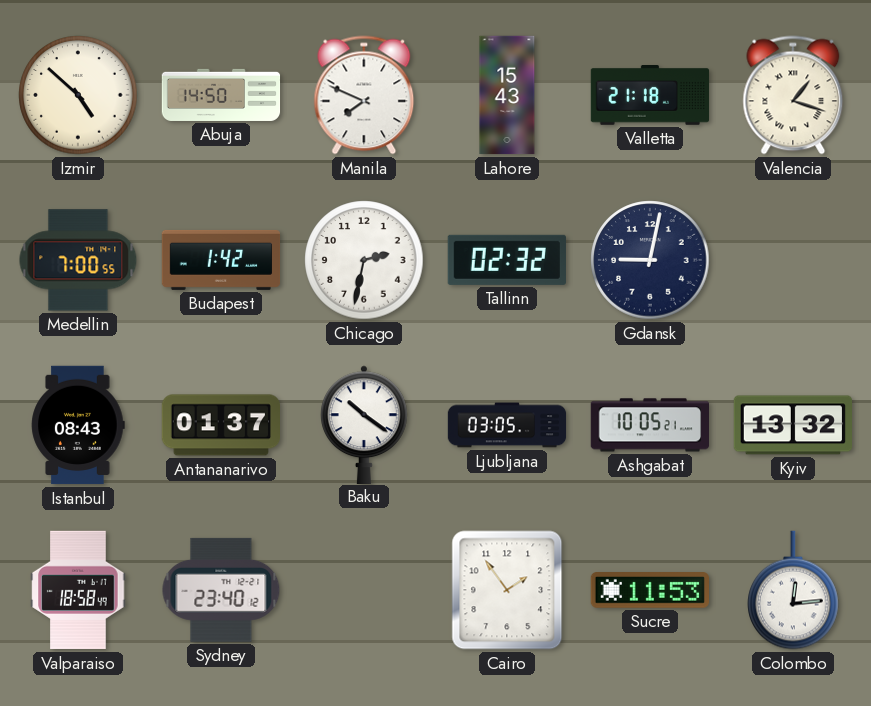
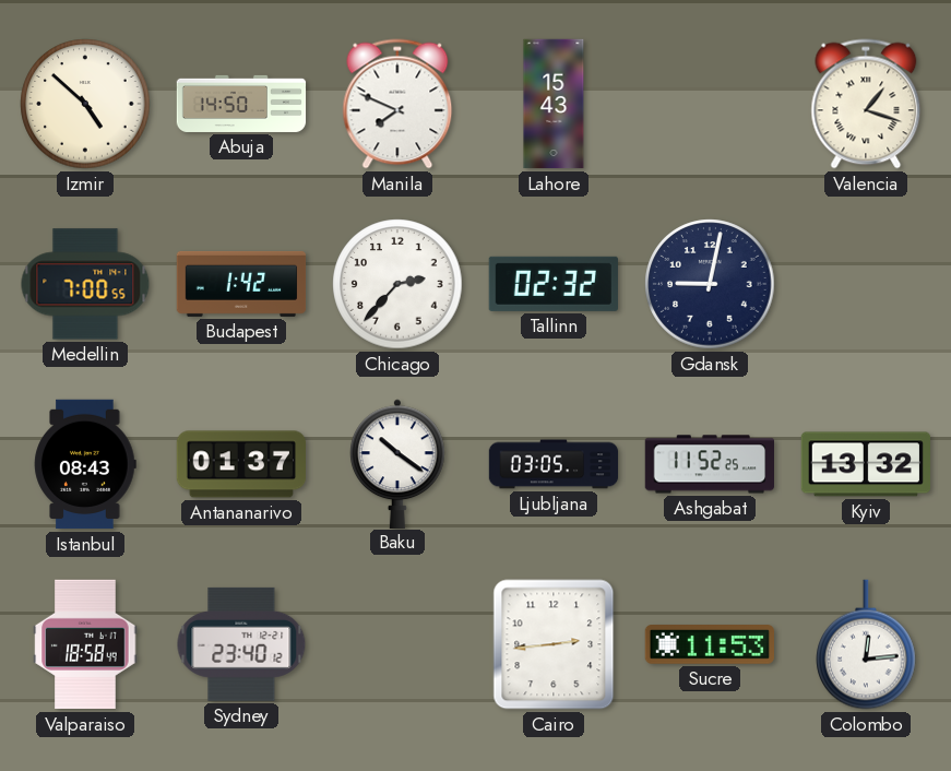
Valletta: 21:18 -> none
Chicago: 2:32 -> 2:37
Ashgabat: 10:05 -> 11:52
Cairo: 1:54 -> 2:44
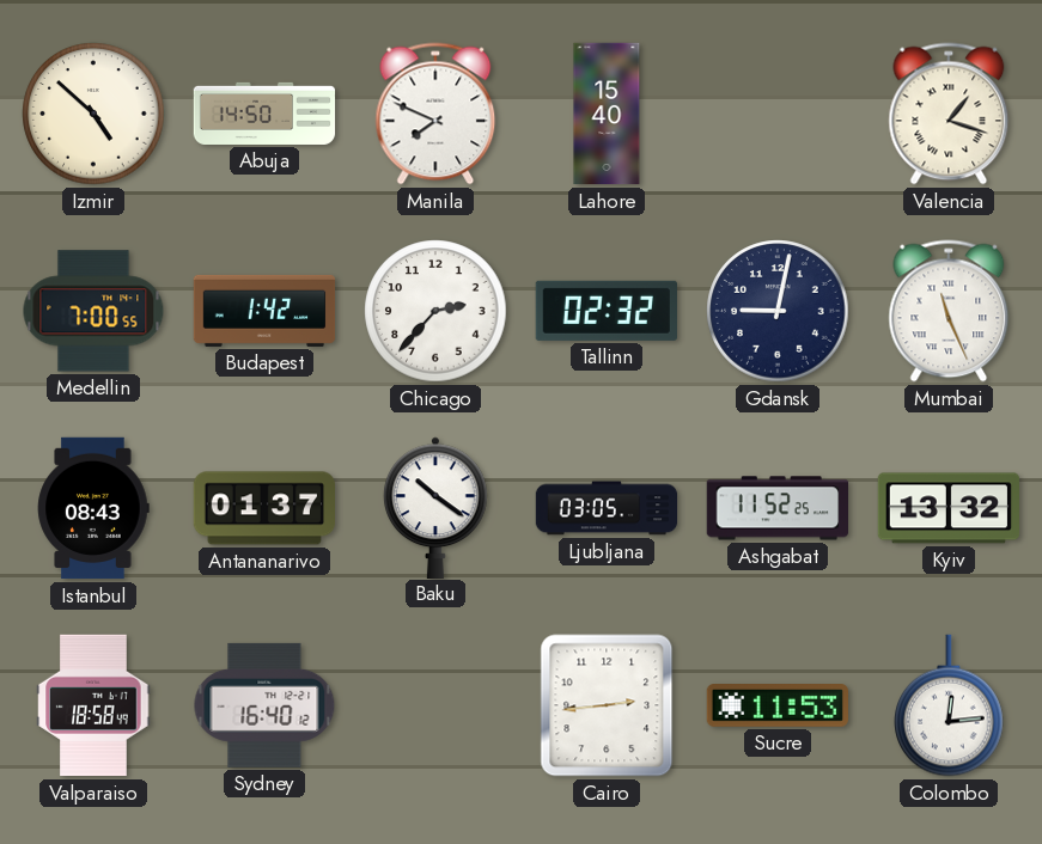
Lahore: 15:43 -> 15:40
Mumbai: none -> 11:26
Sydney: 23:40 -> 16:40
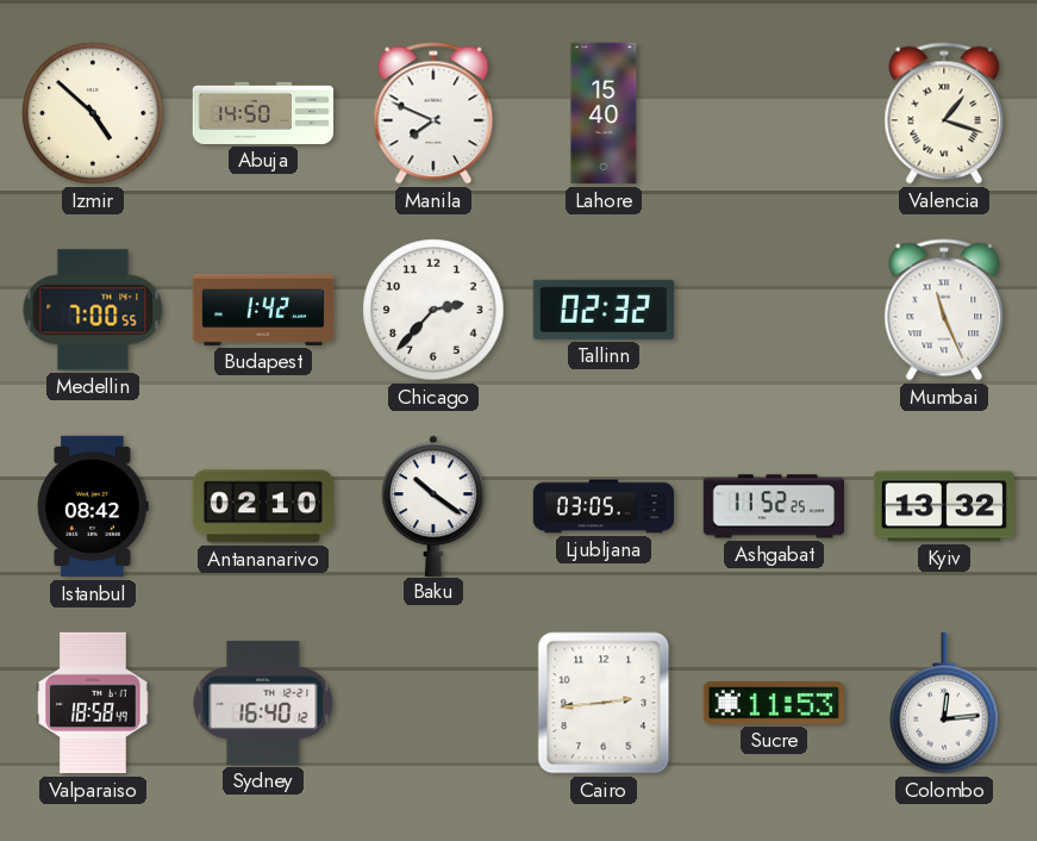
Gdansk: 9:02 -> none
Istanbul: 08:43 -> 08:42
Antananarivo: 01:37 -> 02:10
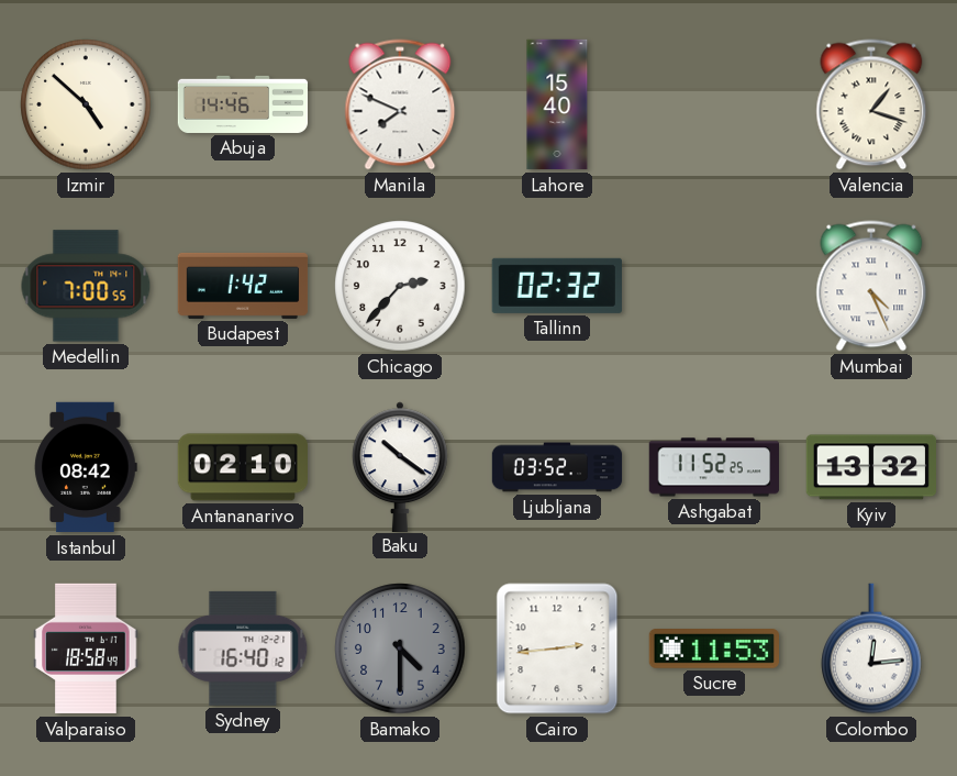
Abuja: 14:50 -> 14:46
Mumbai: 11:26 -> 4:26
Ljubljana: 03:05 -> 03:52
Bamako: none -> 4:30
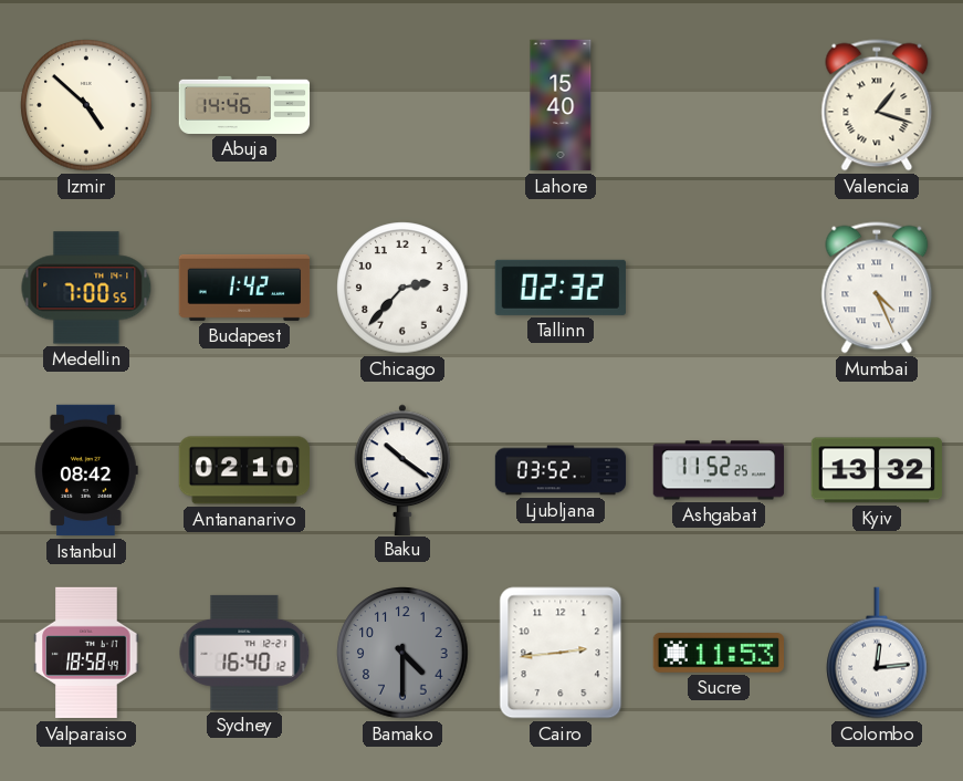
Manila: 7:49 -> none
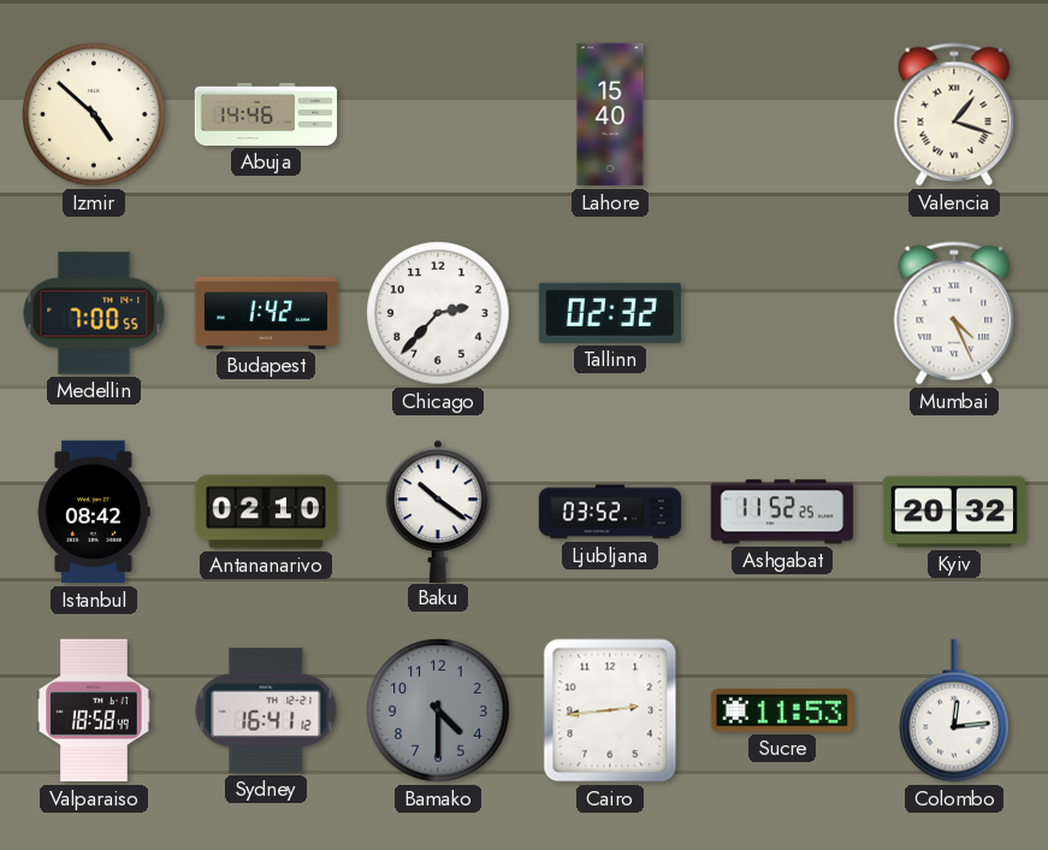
Kyiv: 13:32 -> 20:32
Sydney: 16:40 -> 16:41
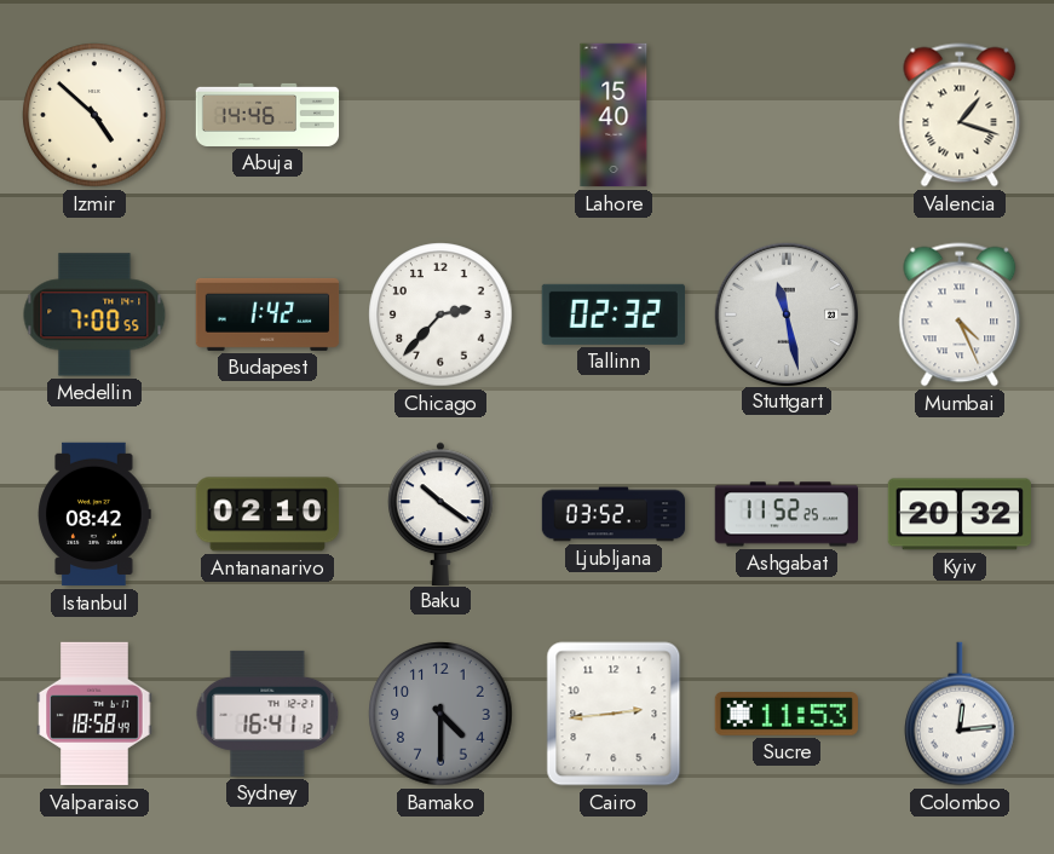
Stuttgart: none -> 11:28
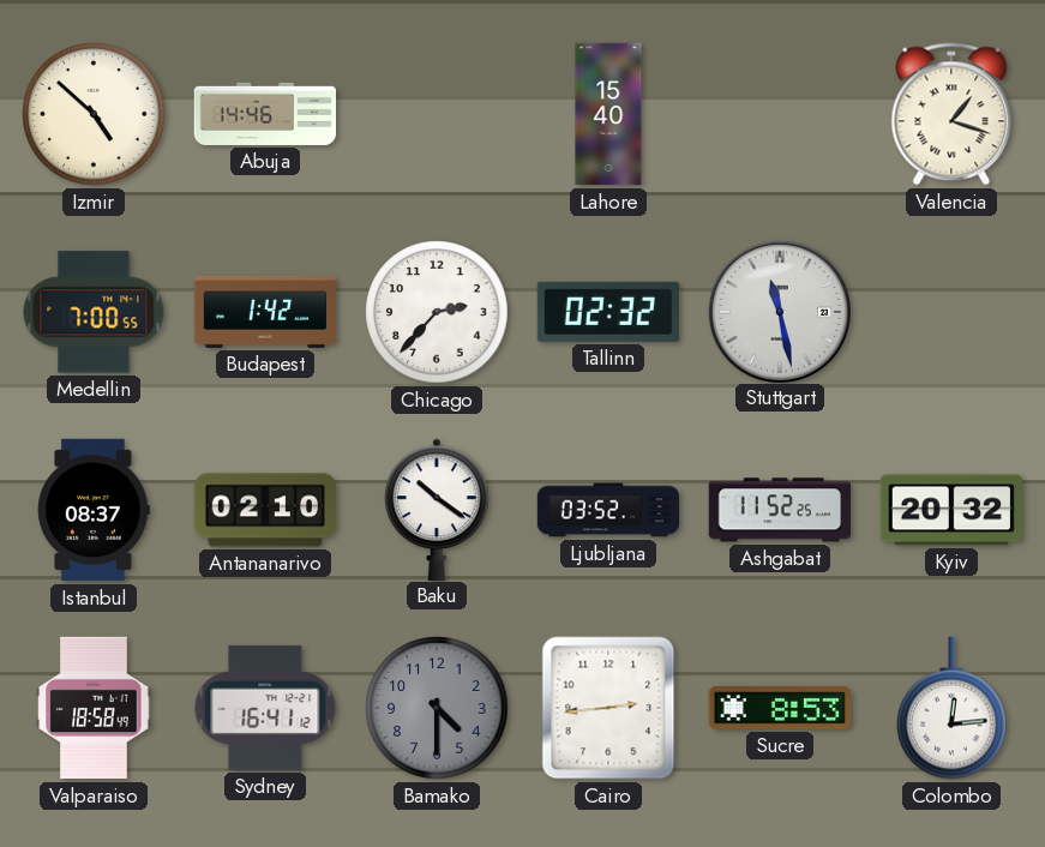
Mumbai: 4:26 -> none
Istanbul: 08:42 -> 08:37
Sucre: 11:53 -> 8:53
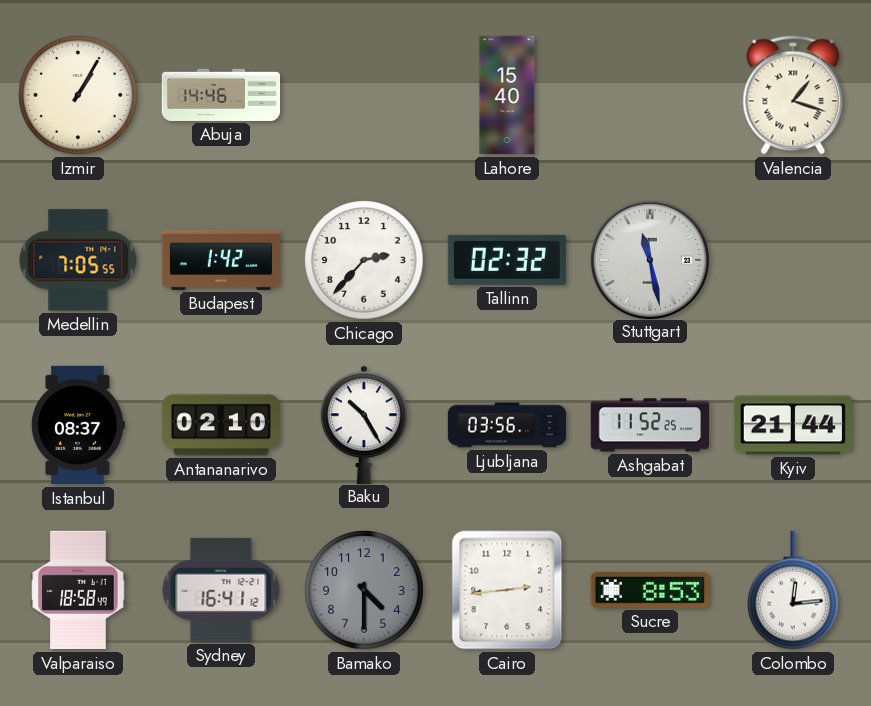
Izmir: 4:52 -> 1:05
Medellin: 7:00 -> 7:05
Baku: 10:21 -> 10:25
Ljubljana: 03:52 -> 03:56
Kyiv: 20:32 -> 21:44
